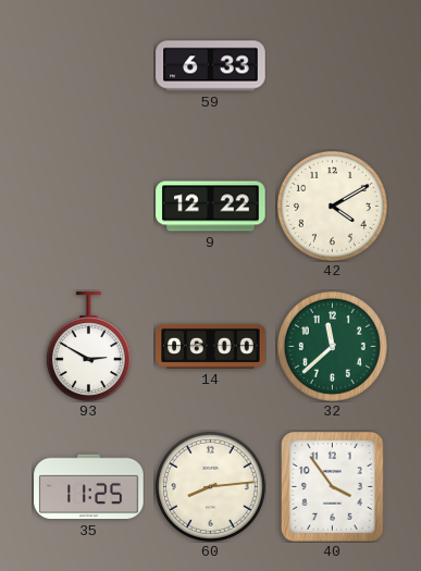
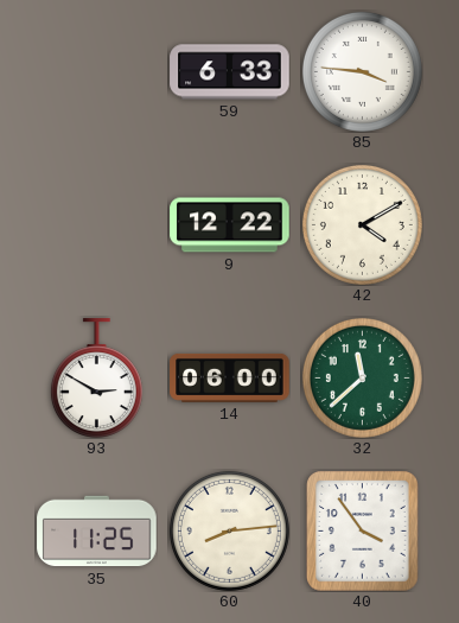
85: none -> 3:46
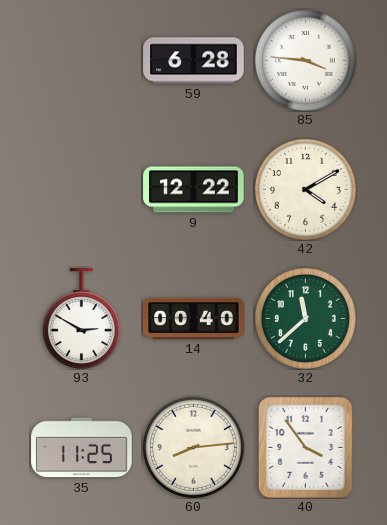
59: 6:33 -> 6:28
14: 06:00 -> 00:40
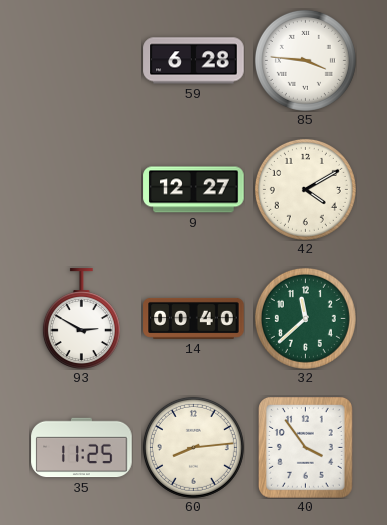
9: 12:22 -> 12:27
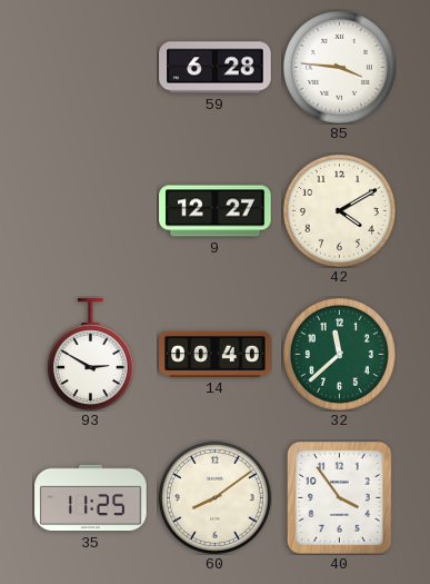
60: 8:14 -> 8:09
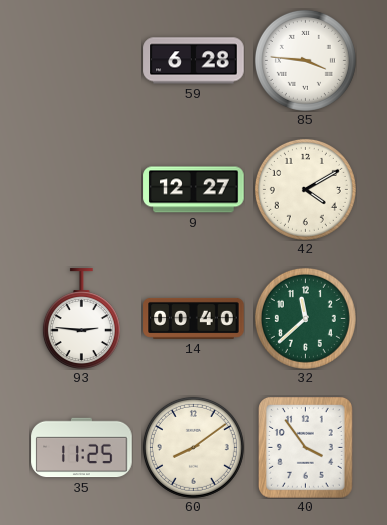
93: 2:50 -> 2:46
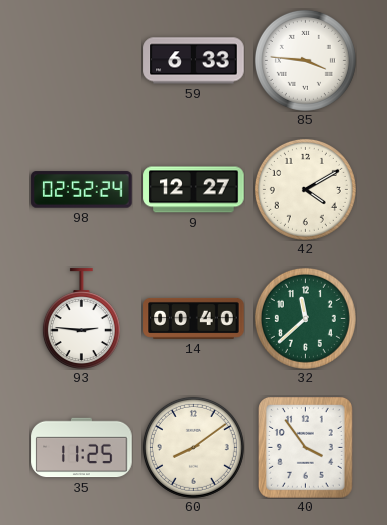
59: 6:28 -> 6:33
98: none -> 02:52
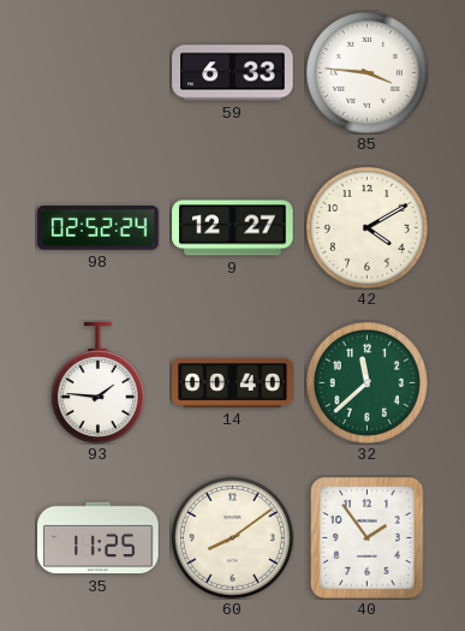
93: 2:46 -> 1:46
40: 3:54 -> 1:54
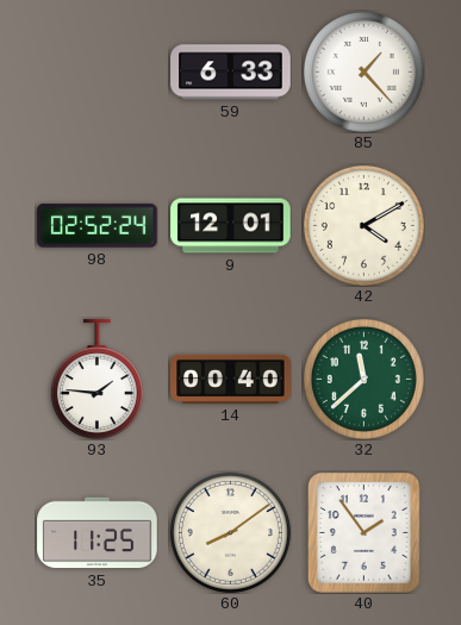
85: 3:46 -> 1:23
9: 12:27 -> 12:01
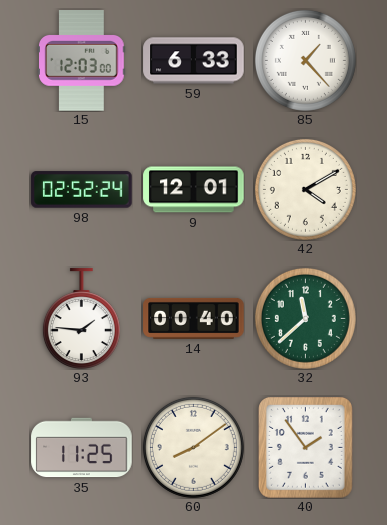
15: none -> 12:03
